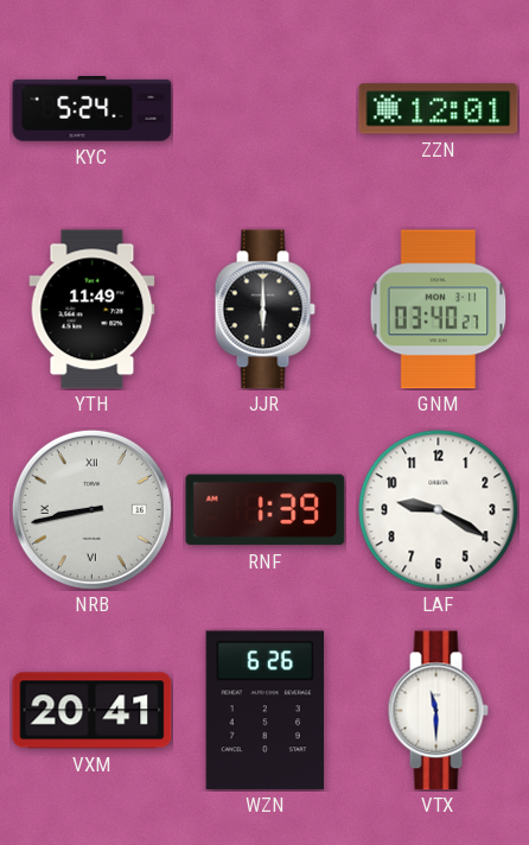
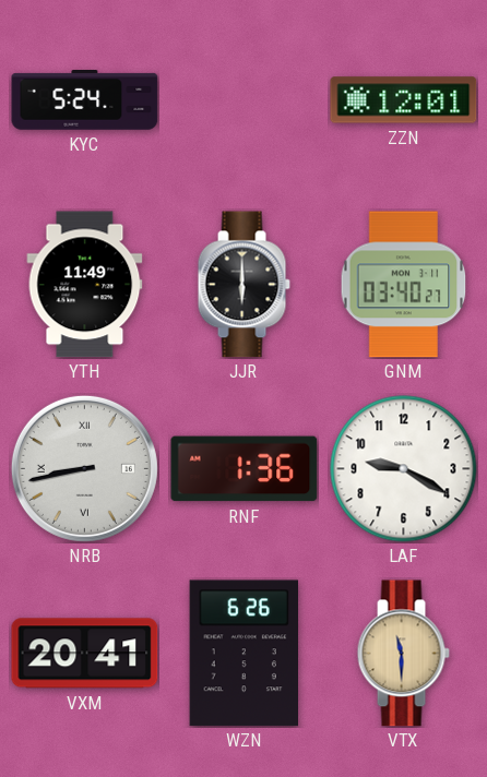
RNF: 1:39 -> 1:36
VTX dial: white -> champagne
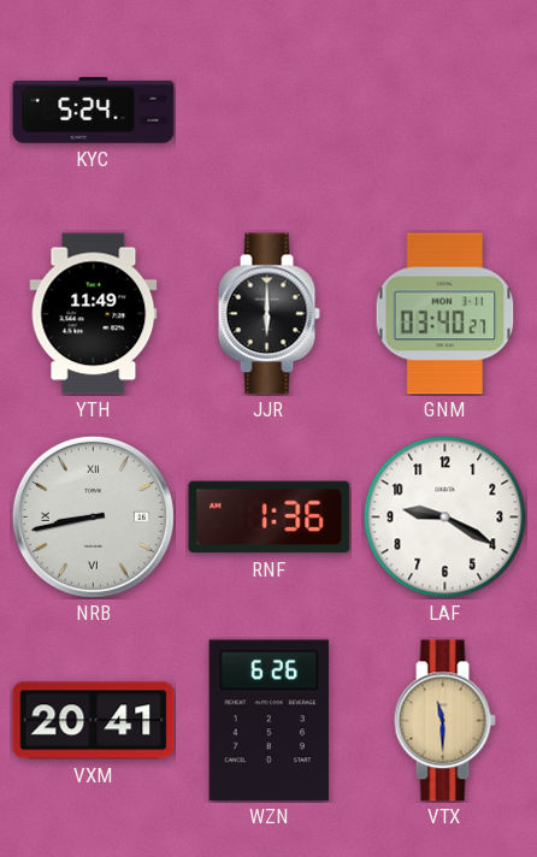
ZZN: 12:01 -> none
